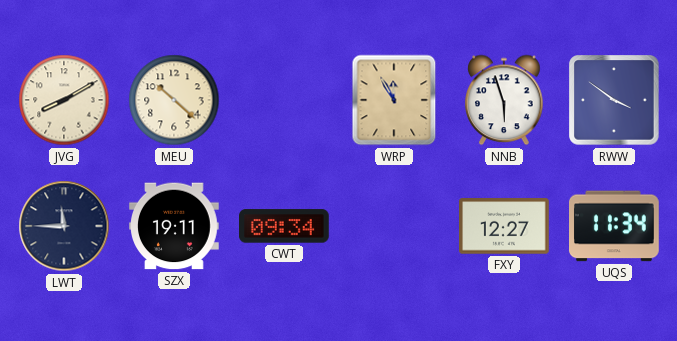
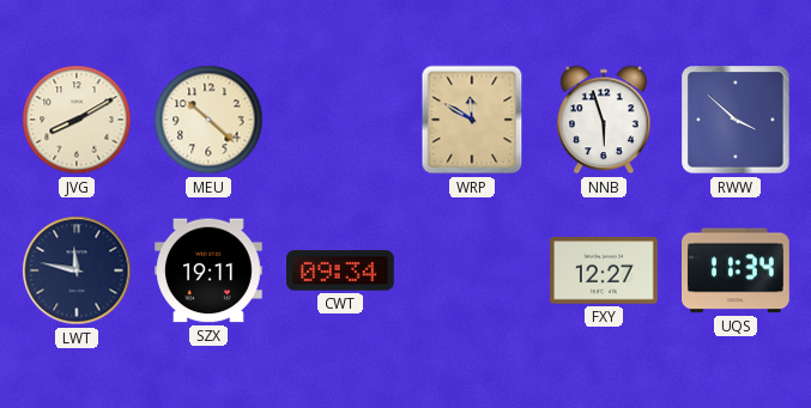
WRP: 11:55 -> 11:50
RWW: 3:51 -> 3:52
LWT: 11:45 -> 11:47
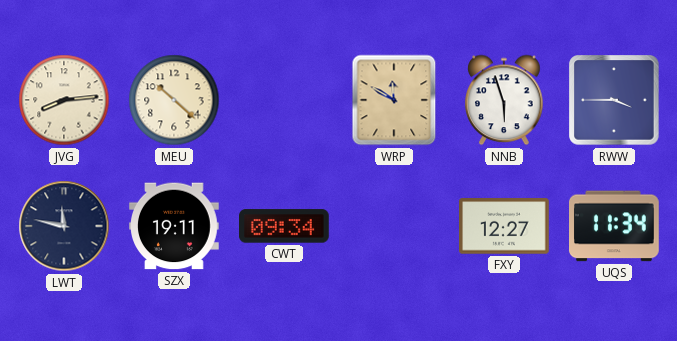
JVG: 8:10 -> 8:14
RWW: 3:52 -> 3:45
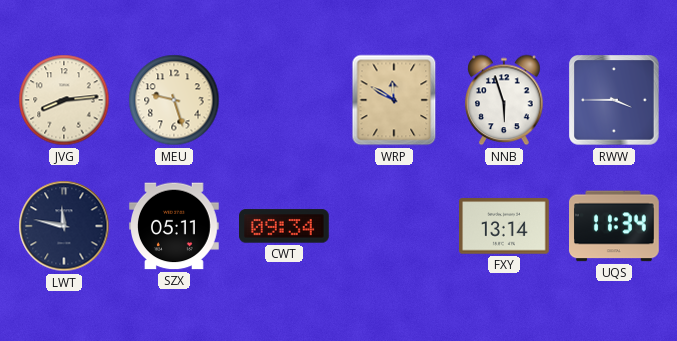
MEU: 10:22 -> 9:27
SZX: 19:11 -> 05:11
FXY: 12:27 -> 13:14
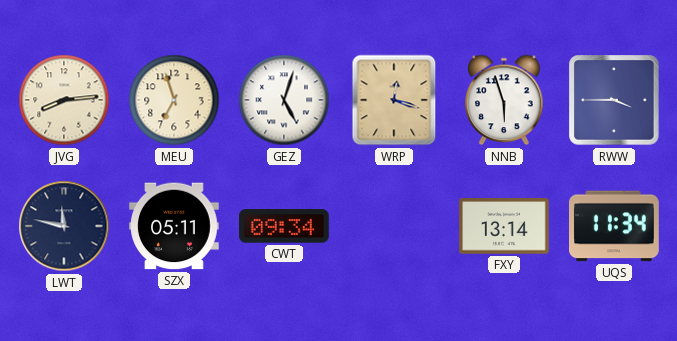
MEU: 9:27 -> 6:57
GEZ: none -> 5:03
WRP: 11:50 -> 12:18
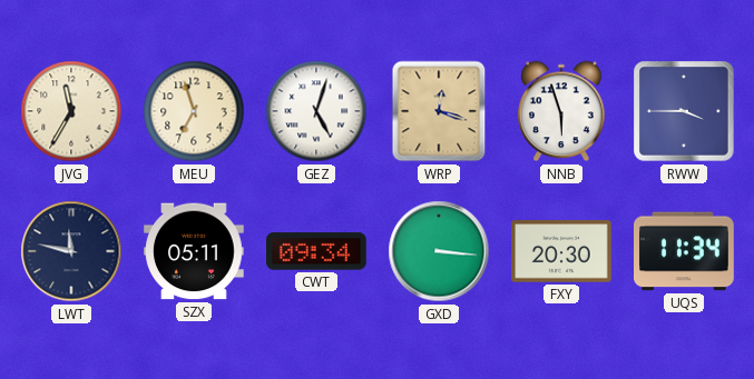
JVG: 8:14 -> 11:35
GXD: none -> 3:16
FXY: 13:14 -> 20:30
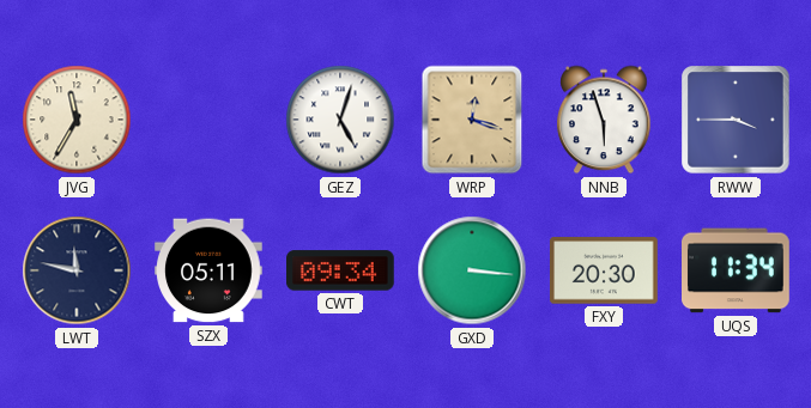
MEU: 6:57 -> none
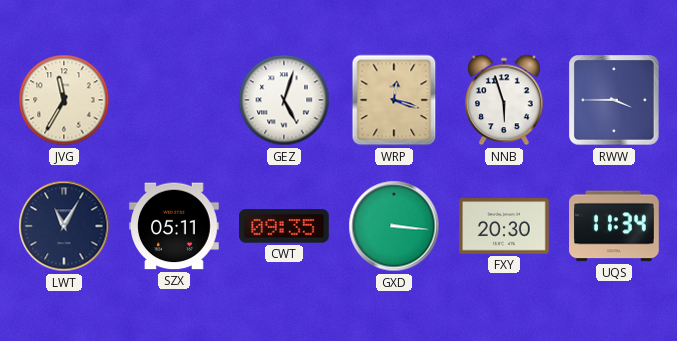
LWT: 11:47 -> 11:05
CWT: 09:34 -> 09:35
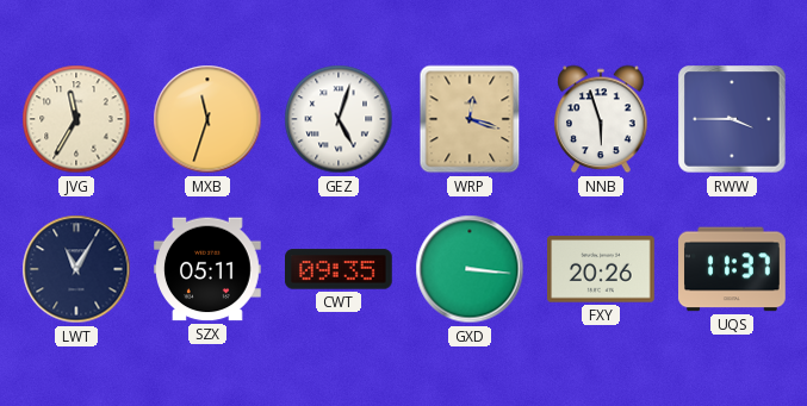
MXB: none -> 11:33
FXY: 20:30 -> 20:26
UQS: 11:34 -> 11:37
